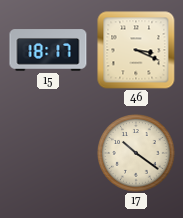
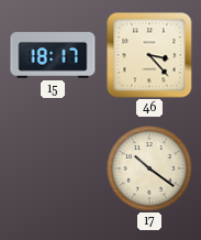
46: 3:19 -> 3:23
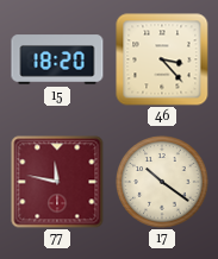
15: 18:17 -> 18:20
77: none -> 11:47
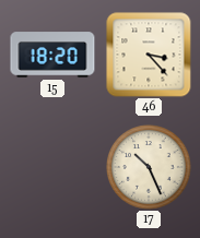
77: 11:47 -> none
17: 10:21 -> 10:26
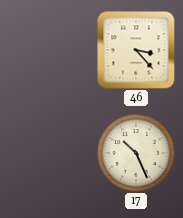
15: 18:20 -> none
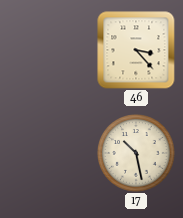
17: 10:26 -> 10:28
